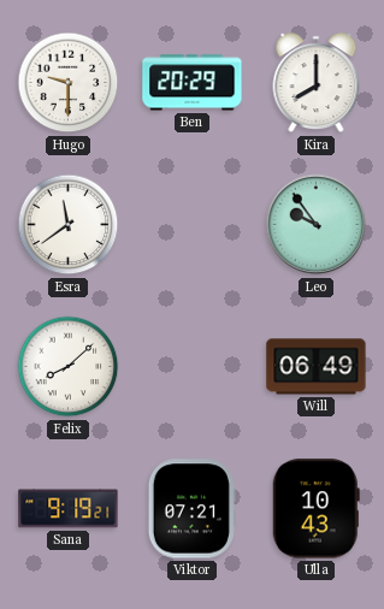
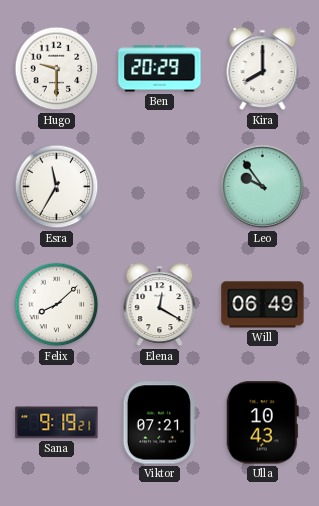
Esra: 11:39 -> 11:35
Elena: none -> 12:20
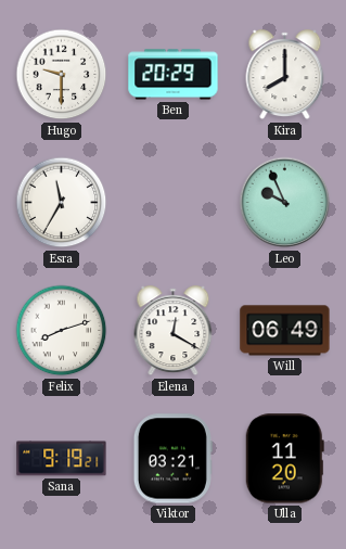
Leo: 9:54 -> 9:56
Felix: 8:08 -> 8:12
Viktor: 07:21 -> 03:21
Ulla: 10:43 -> 11:20
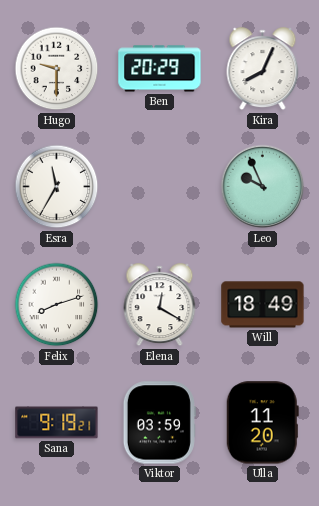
Kira: 8:00 -> 8:04
Will: 06:49 -> 18:49
Viktor: 03:21 -> 03:59
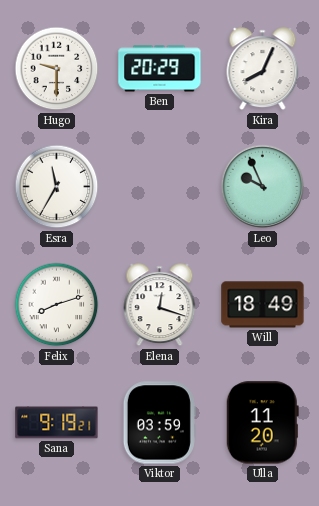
Elena: 12:20 -> 12:18
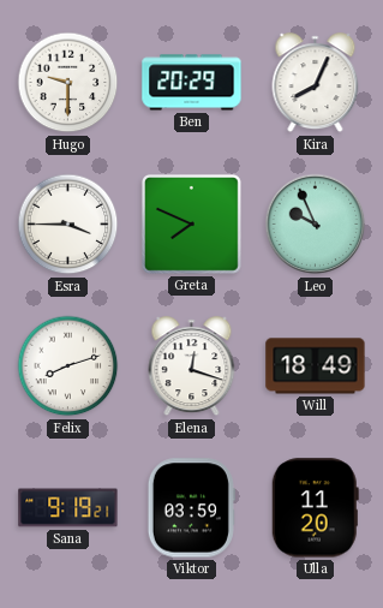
Esra: 11:35 -> 3:45
Greta: none -> 7:49
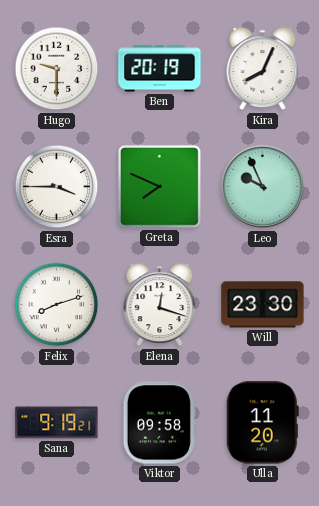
Ben: 20:29 -> 20:19
Will: 18:49 -> 23:30
Viktor: 03:59 -> 09:58
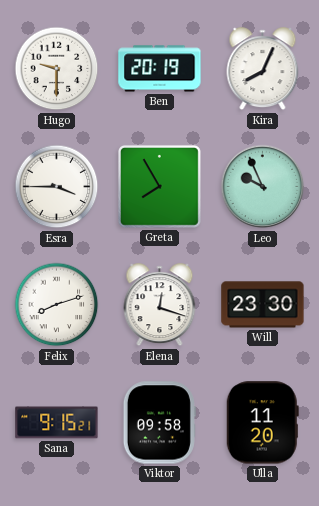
Greta: 7:49 -> 7:55
Sana: 9:19 -> 9:15
